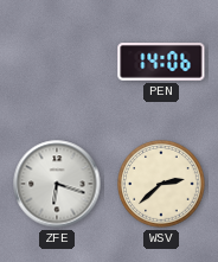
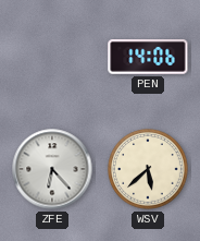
ZFE: 6:18 -> 6:23
WSV: 2:38 -> 5:38
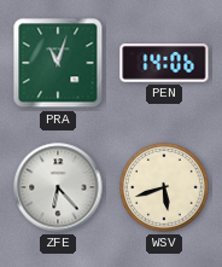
PRA: none -> 11:03
WSV: 5:38 -> 5:42
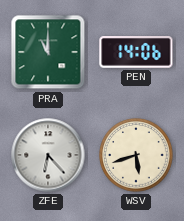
PRA: 11:03 -> 11:00
